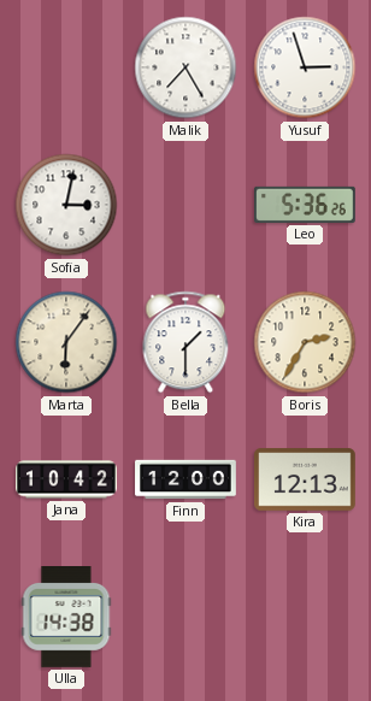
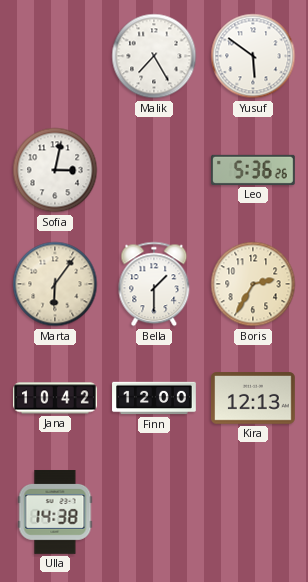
Yusuf: 2:57 -> 5:51
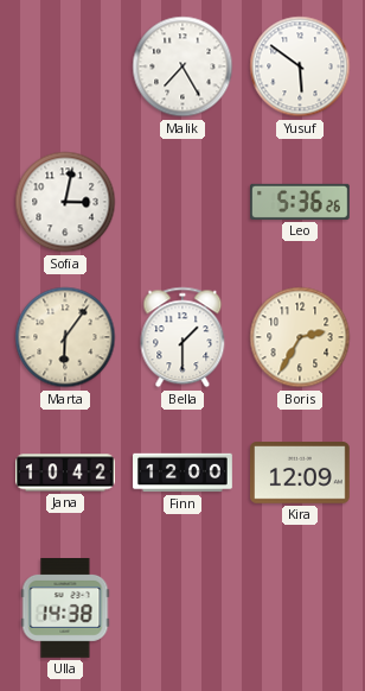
Kira: 12:13 -> 12:09
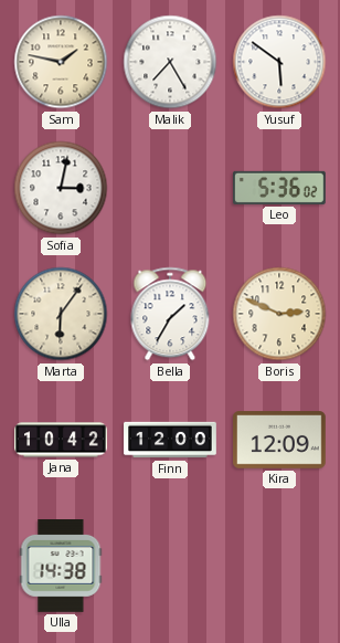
Sam: none -> 1:47
Leo: 5:36:26 -> 5:36:02
Bella: 1:30 -> 1:35
Boris: 2:35 -> 2:49
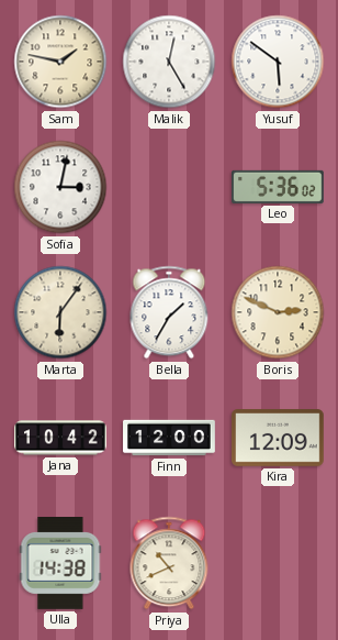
Malik: 7:25 -> 12:25
Priya: none -> 10:41
